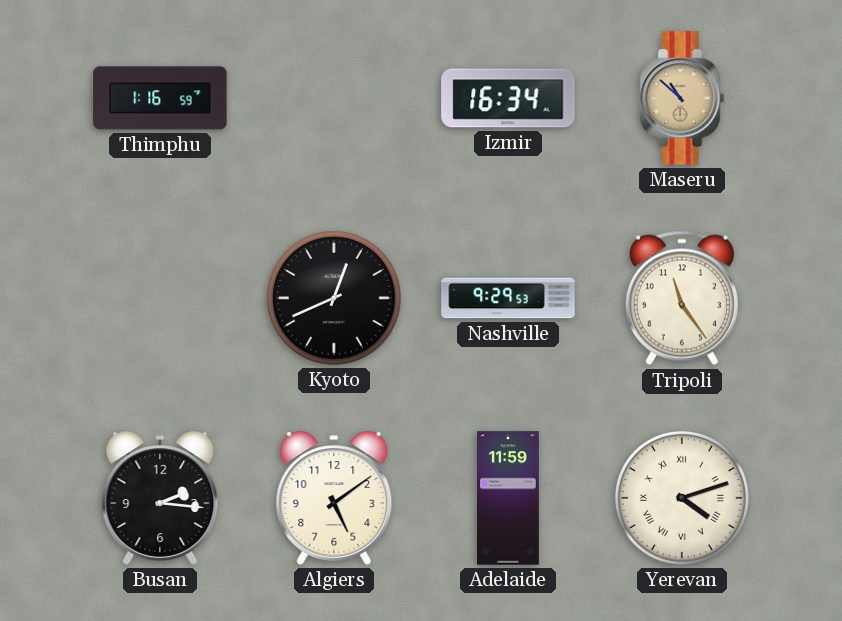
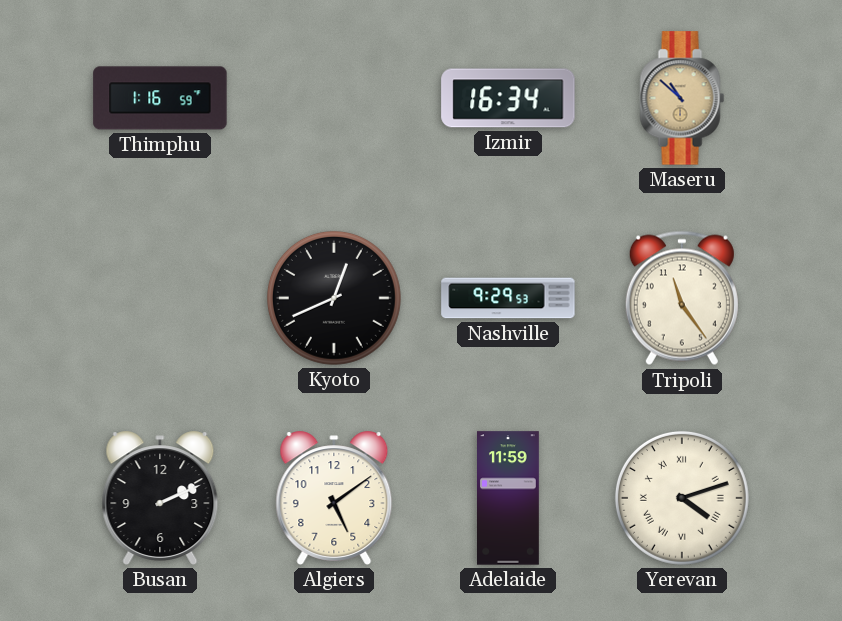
Busan: 2:16 -> 2:11
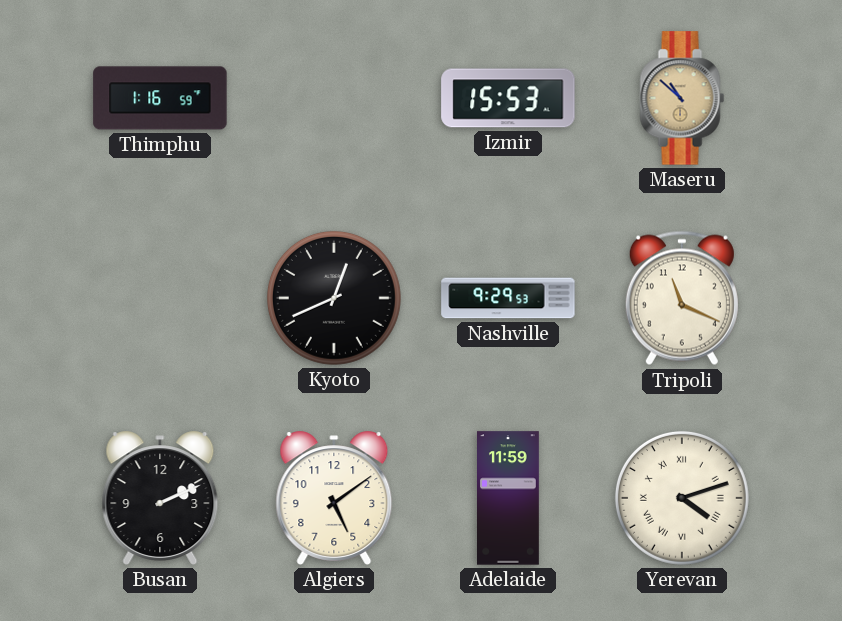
Izmir: 16:34 -> 15:53
Tripoli: 11:24 -> 11:19
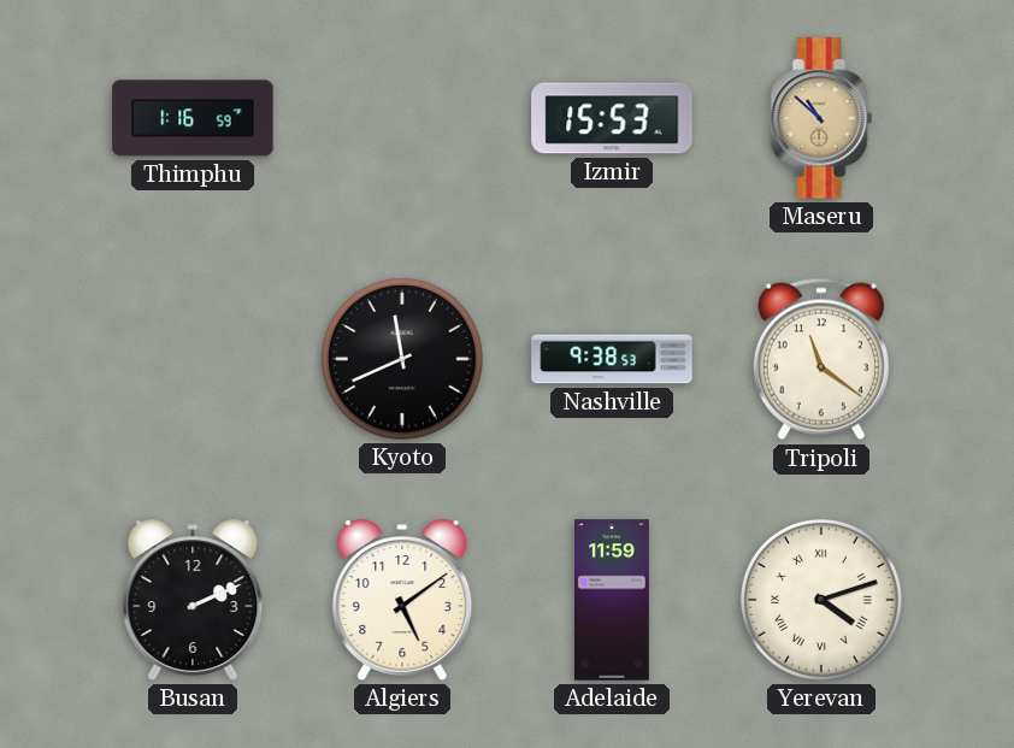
Kyoto: 12:41 -> 11:41
Nashville: 9:29 -> 9:38
Tripoli: 11:19 -> 11:21
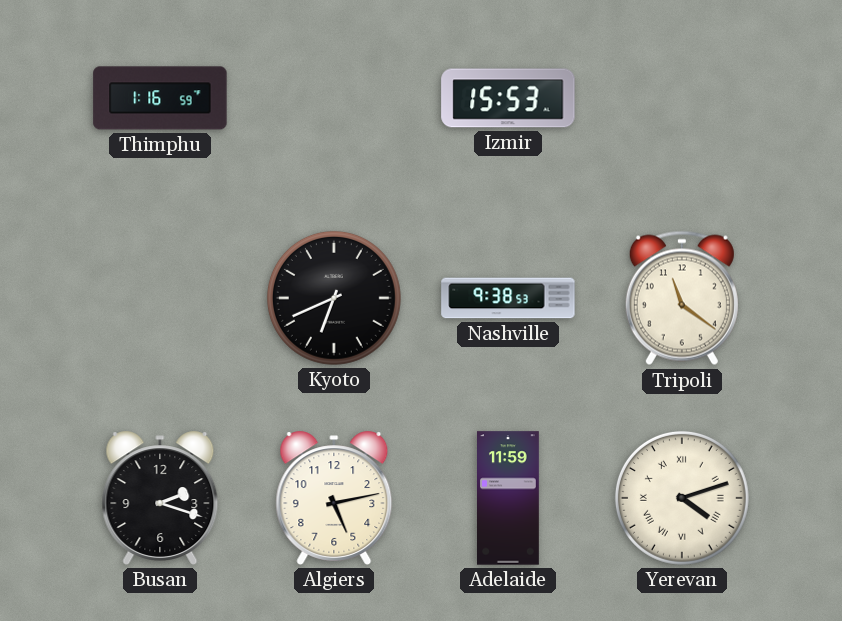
Maseru: 10:52 -> none
Kyoto: 11:41 -> 6:41
Busan: 2:11 -> 2:18
Algiers: 5:09 -> 5:13
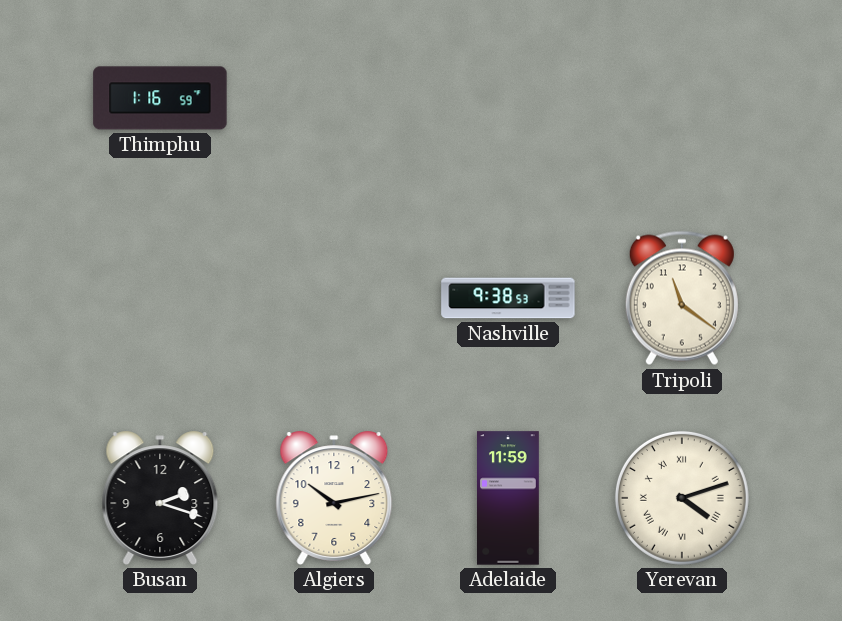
Izmir: 15:53 -> none
Kyoto: 6:41 -> none
Algiers: 5:13 -> 10:13
